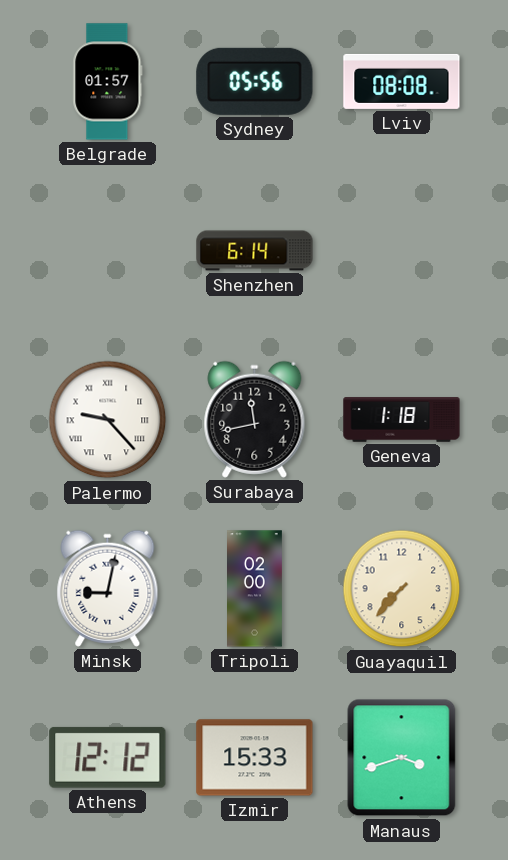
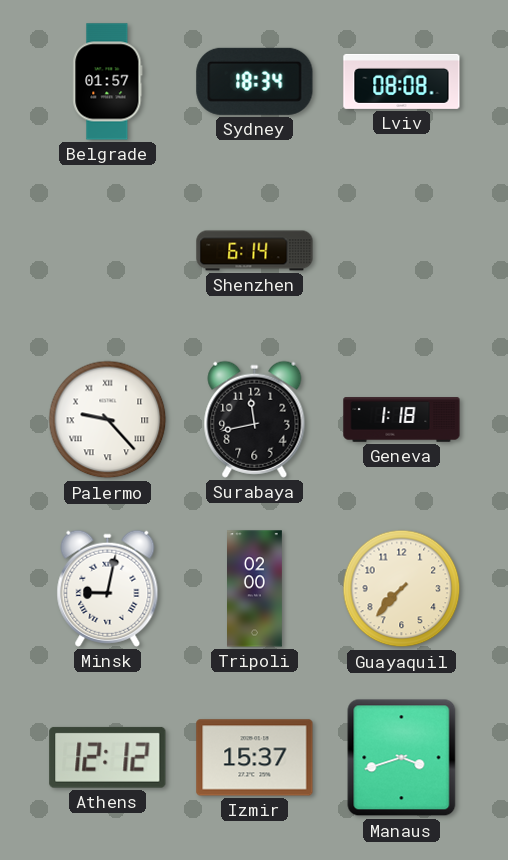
Sydney: 05:56 -> 18:34
Izmir: 15:33 -> 15:37
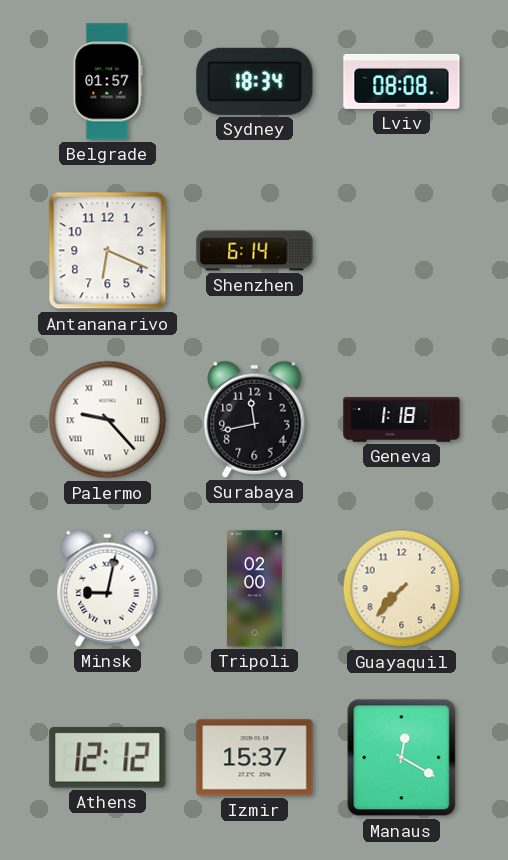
Antananarivo: none -> 6:19
Manaus: 3:42 -> 12:20
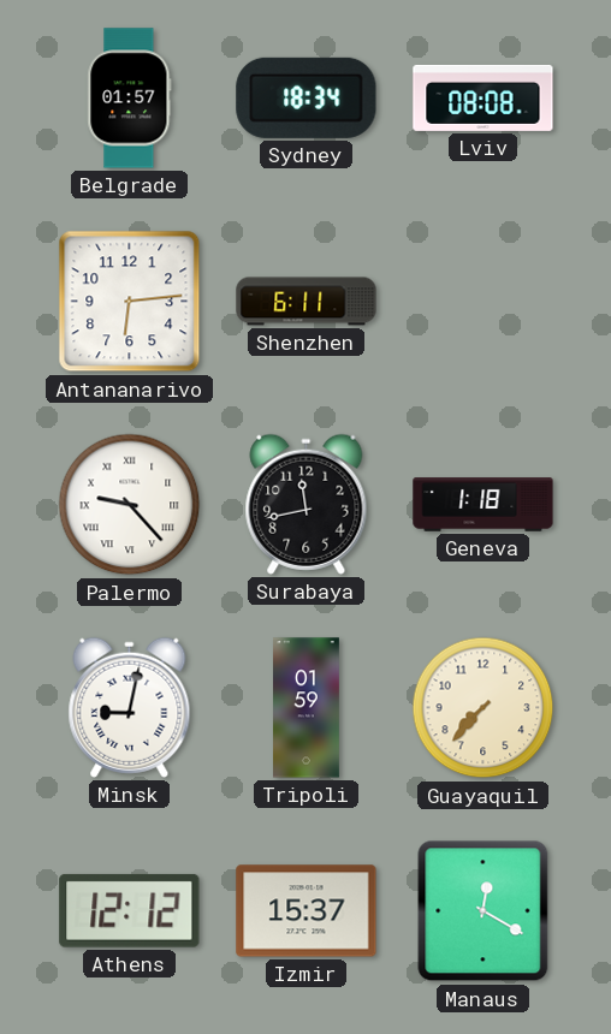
Antananarivo: 6:19 -> 6:14
Shenzhen: 6:14 -> 6:11
Tripoli: 02:00 -> 01:59
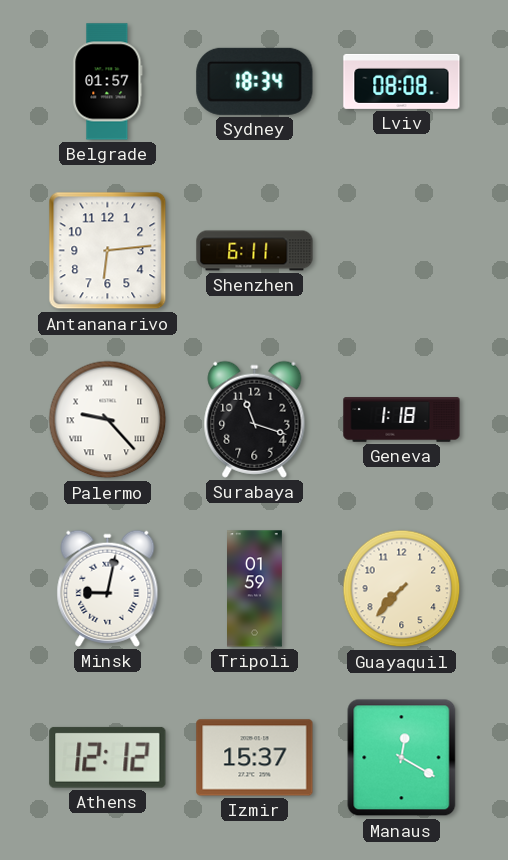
Surabaya: 11:43 -> 11:18
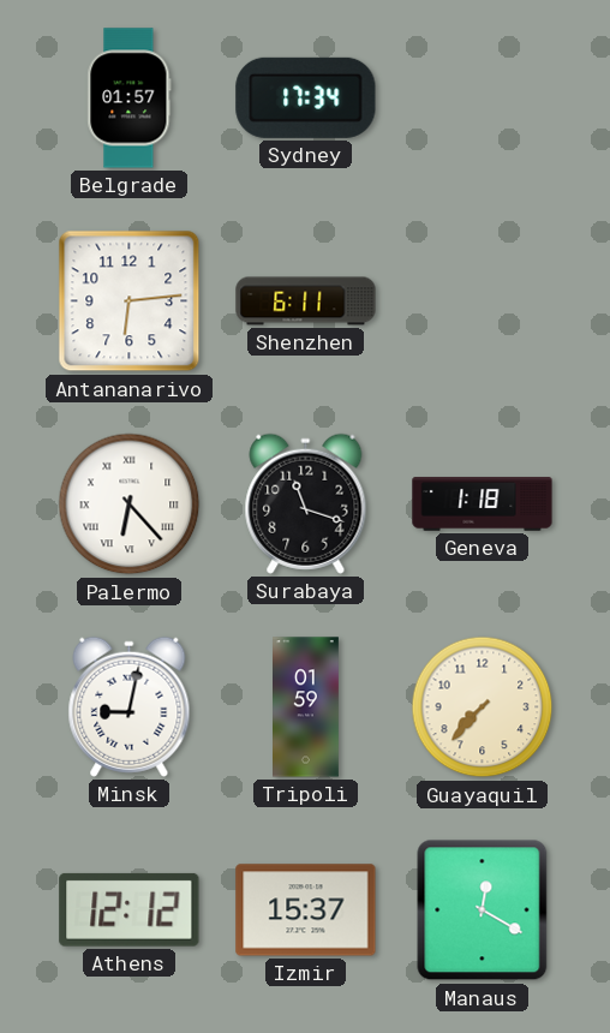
Sydney: 18:34 -> 17:34
Lviv: 08:08 -> none
Palermo: 9:23 -> 6:23
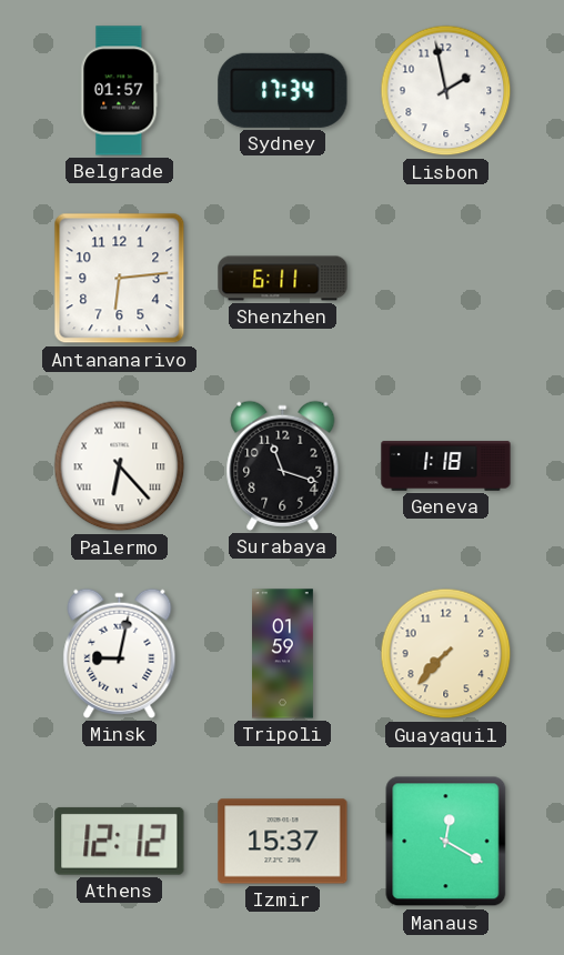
Lisbon: none -> 1:58
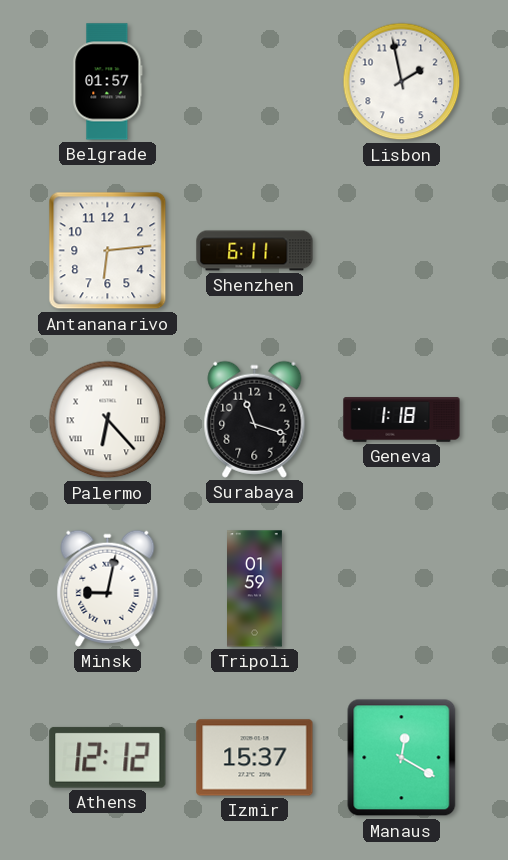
Sydney: 17:34 -> none
Guayaquil: 7:37 -> none
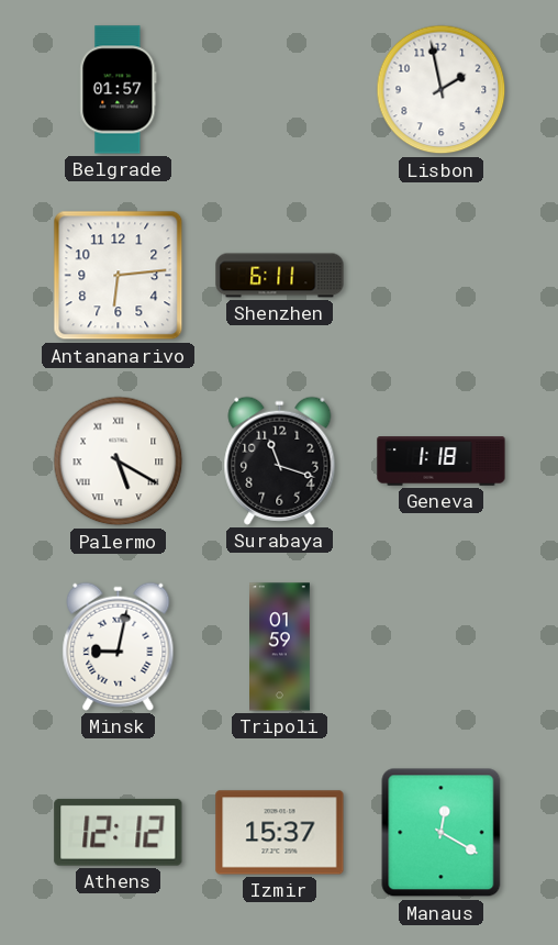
Palermo: 6:23 -> 5:20
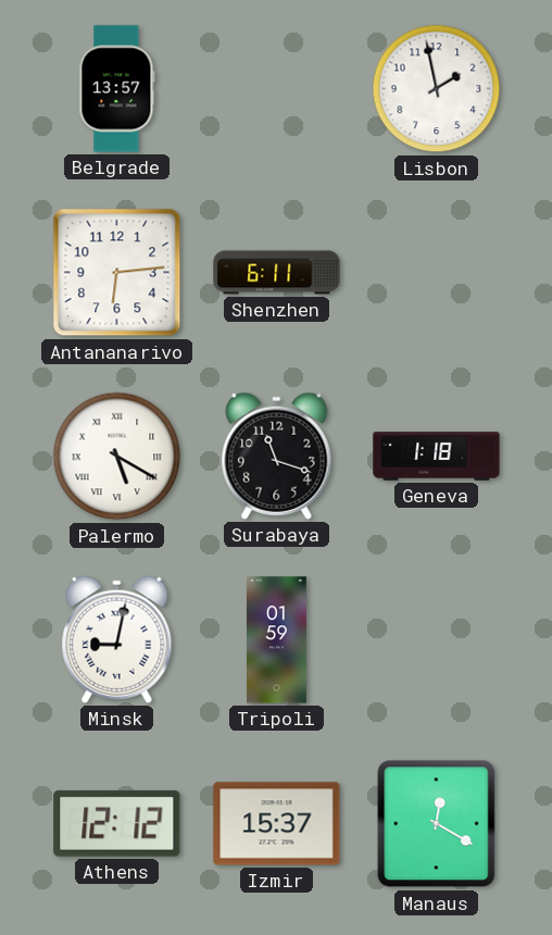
Belgrade: 01:57 -> 13:57
